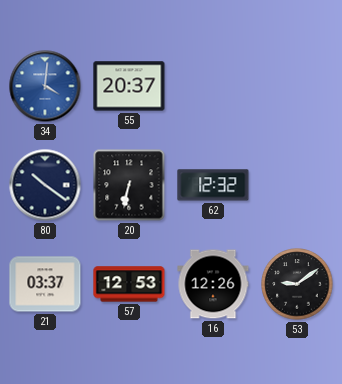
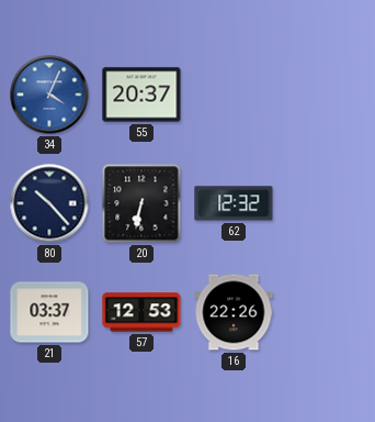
34: 4:01 -> 4:04
80: 10:21 -> 10:23
16: 12:26 -> 22:26
53: 9:09 -> none
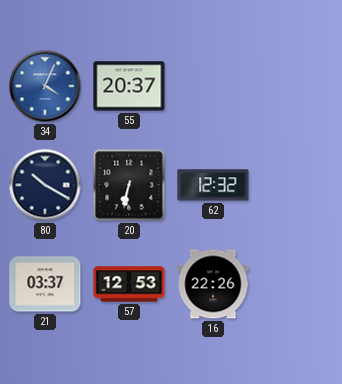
80: 10:23 -> 10:20
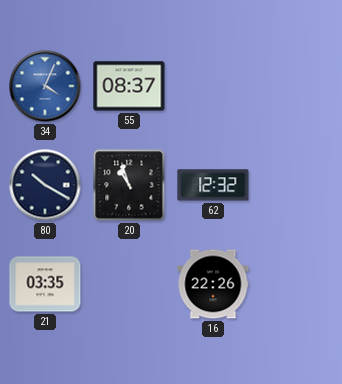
55: 20:37 -> 08:37
20: 6:32 -> 10:57
21: 03:37 -> 03:35
57: 12:53 -> none
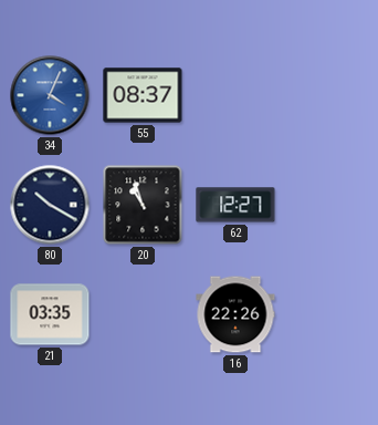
62: 12:32 -> 12:27
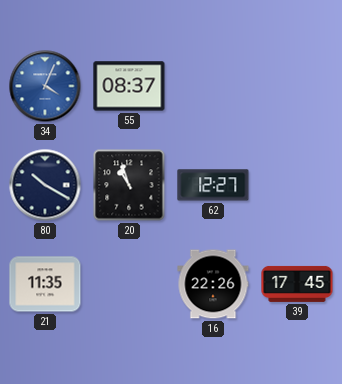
21: 03:35 -> 11:35
39: none -> 17:45
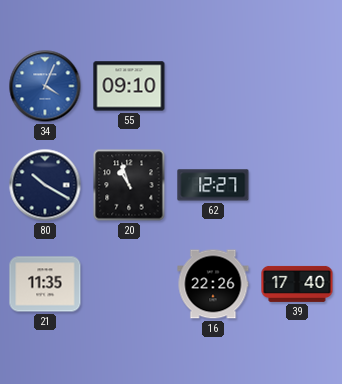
55: 08:37 -> 09:10
39: 17:45 -> 17:40
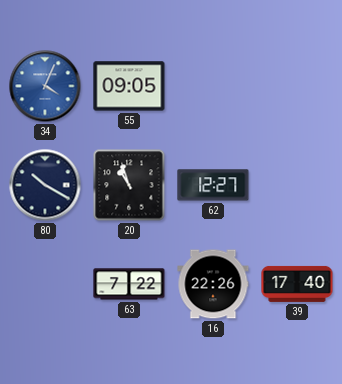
55: 09:10 -> 09:05
21: 11:35 -> none
63: none -> 7:22
